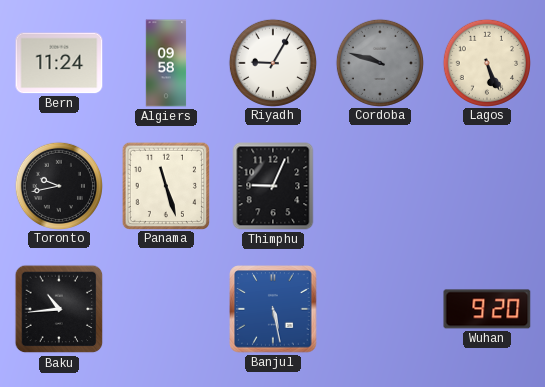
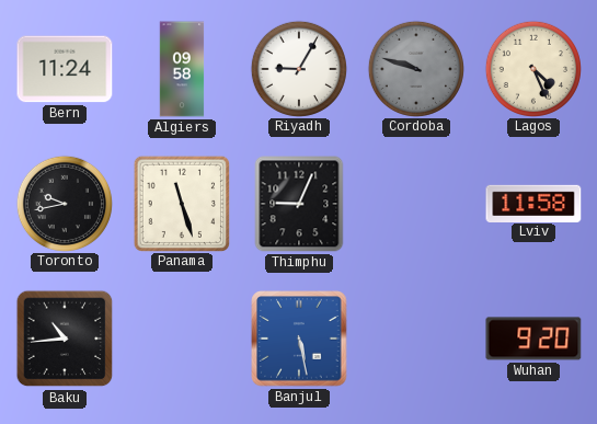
Lagos: 5:26 -> 4:26
Lviv: none -> 11:58
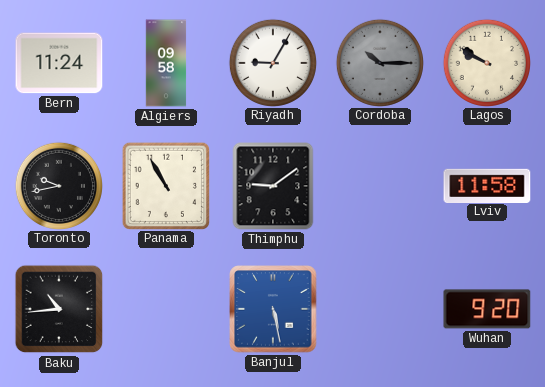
Cordoba: 9:48 -> 10:15
Lagos: 4:26 -> 9:50
Panama: 11:27 -> 10:55
Thimphu: 9:04 -> 9:09
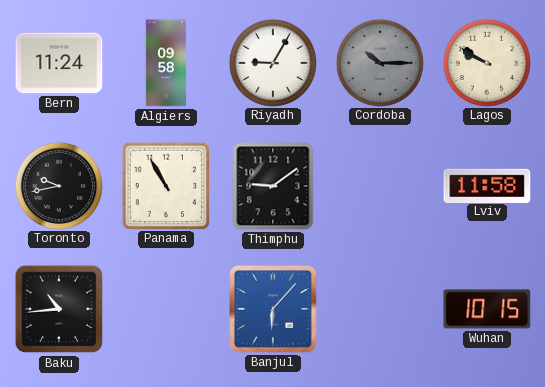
Banjul: 5:28 -> 6:07
Wuhan: 9:20 -> 10:15
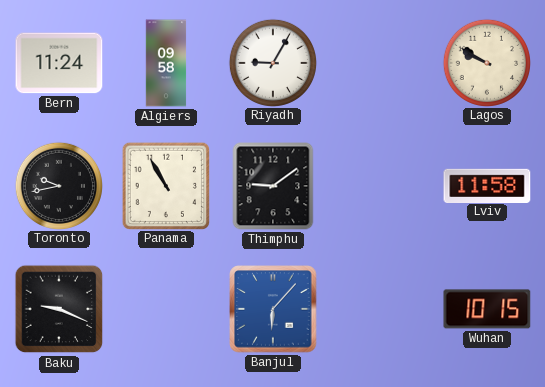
Cordoba: 10:15 -> none
Baku: 10:44 -> 9:19
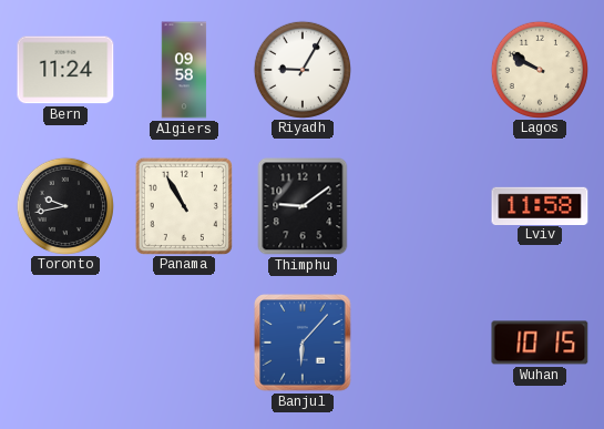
Baku: 9:19 -> none
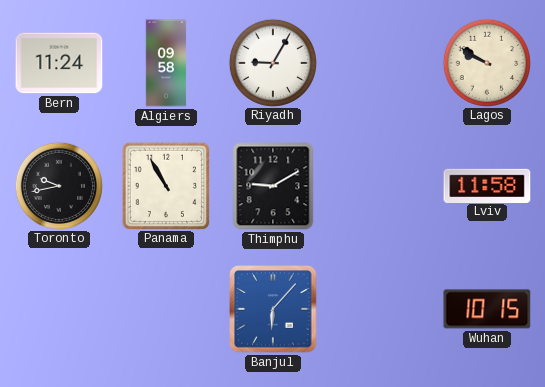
Thimphu: 9:09 -> 9:10
